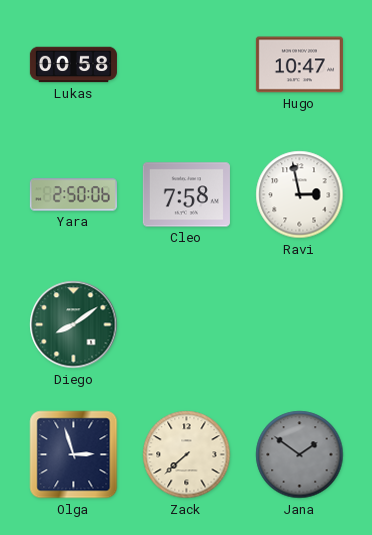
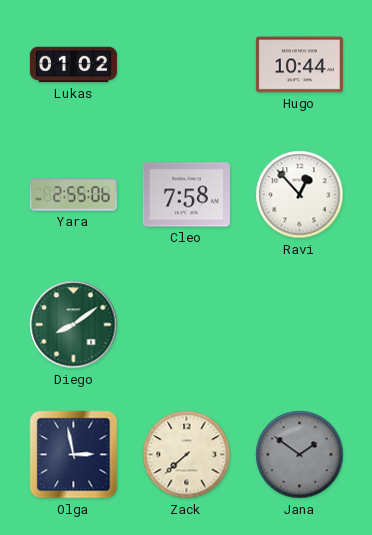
Lukas: 00:58 -> 01:02
Hugo: 10:47 -> 10:44
Yara: 2:50 -> 2:55
Ravi: 2:58 -> 12:53
Olga: 2:57 -> 2:58
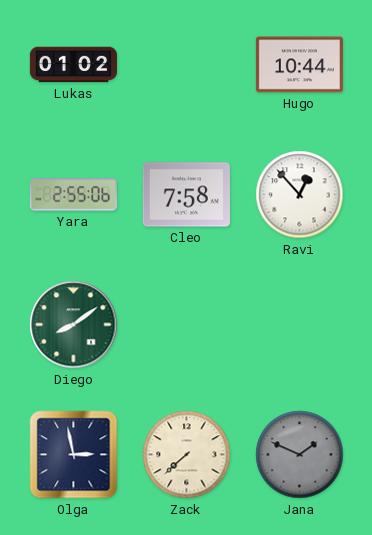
Jana: 1:51 -> 1:49
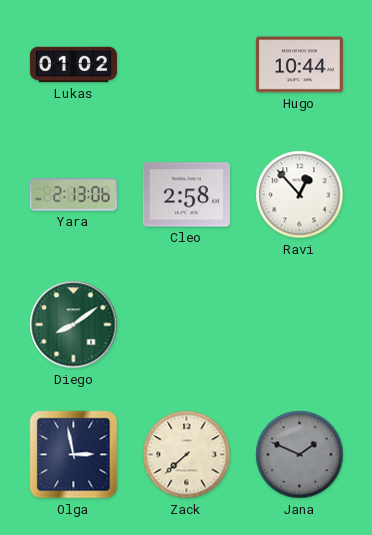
Yara: 2:55 -> 2:13
Cleo: 7:58 -> 2:58
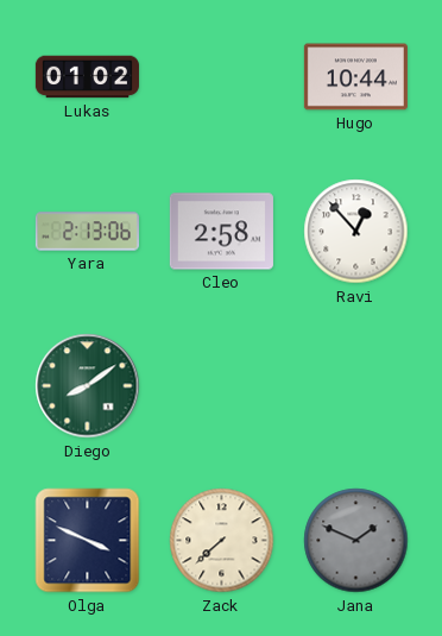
Olga: 2:58 -> 3:49
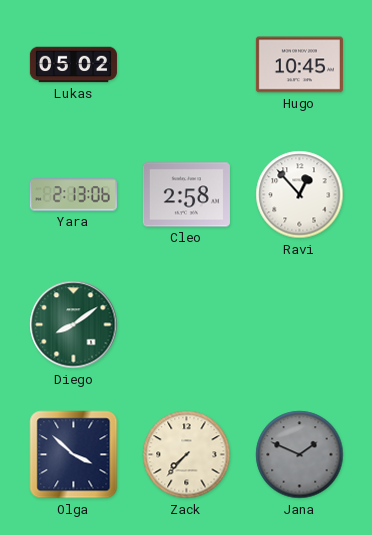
Lukas: 01:02 -> 05:02
Hugo: 10:44 -> 10:45
Olga: 3:49 -> 3:52
Zack: 7:38 -> 7:37
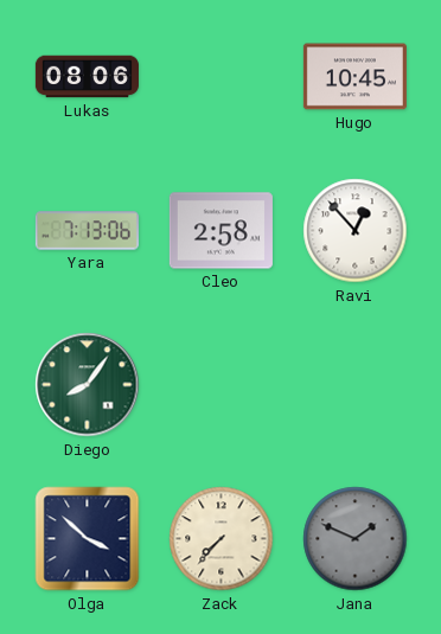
Lukas: 05:02 -> 08:06
Yara: 2:13 -> 7:13
Diego: 8:09 -> 8:06
